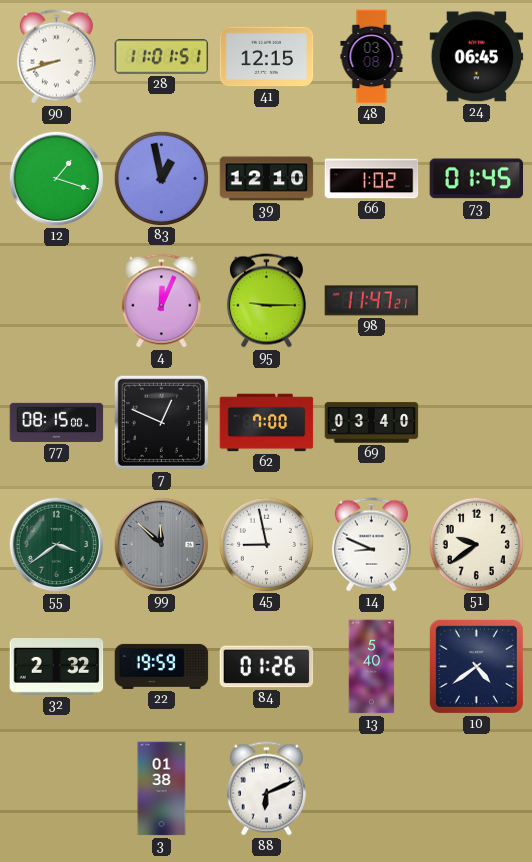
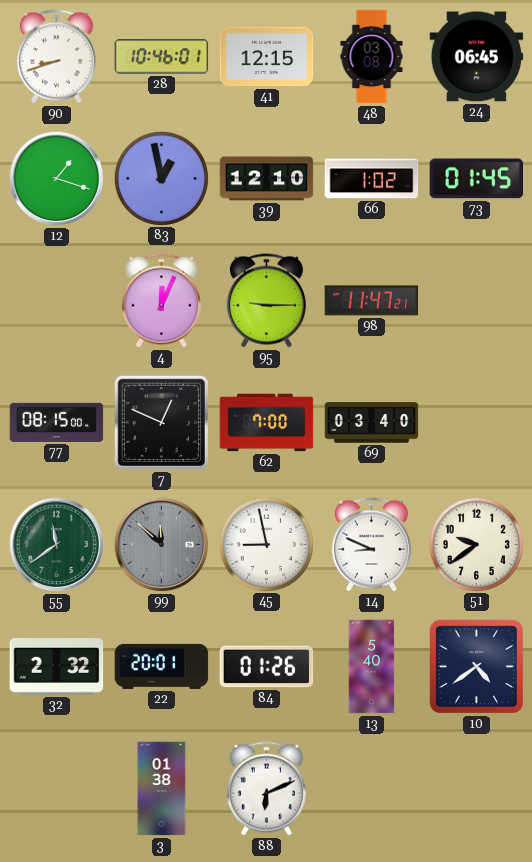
28: 11:01 -> 10:46
55: 3:39 -> 11:39
22: 19:59 -> 20:01
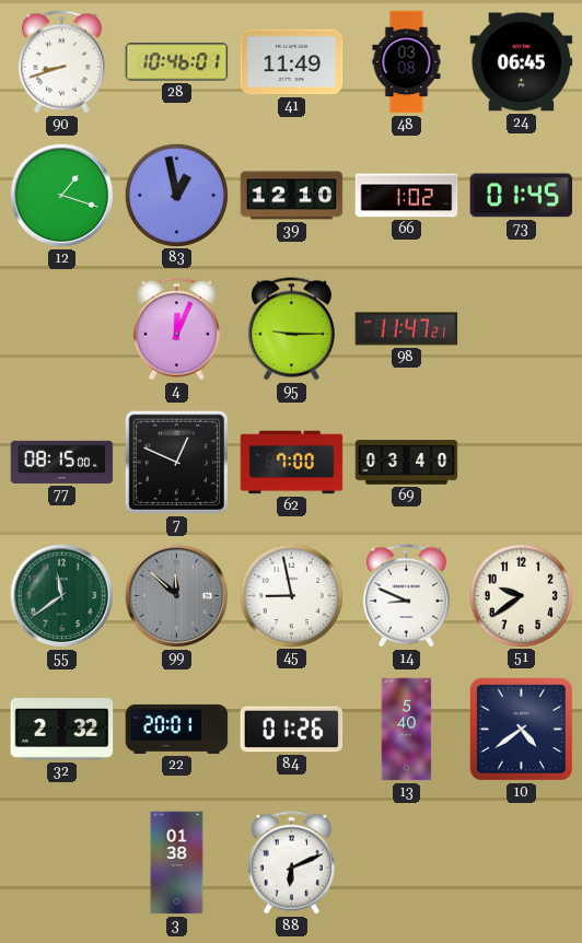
41: 12:15 -> 11:49
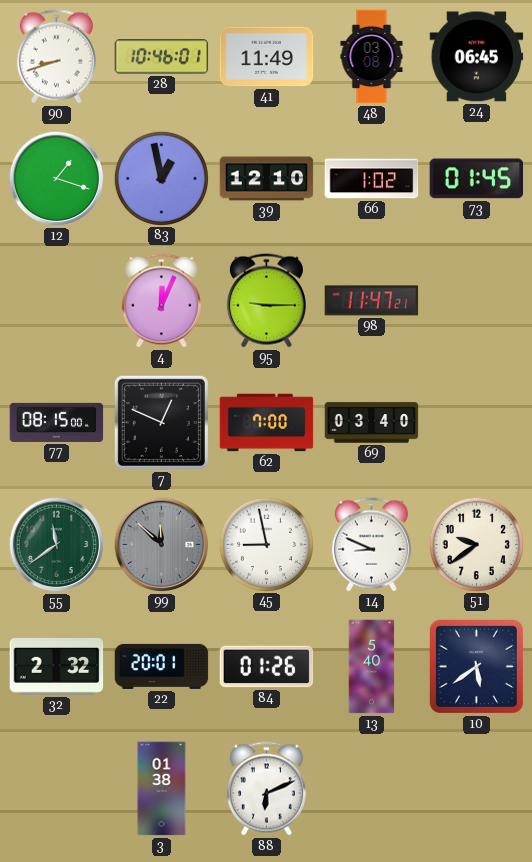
10: 4:39 -> 5:39
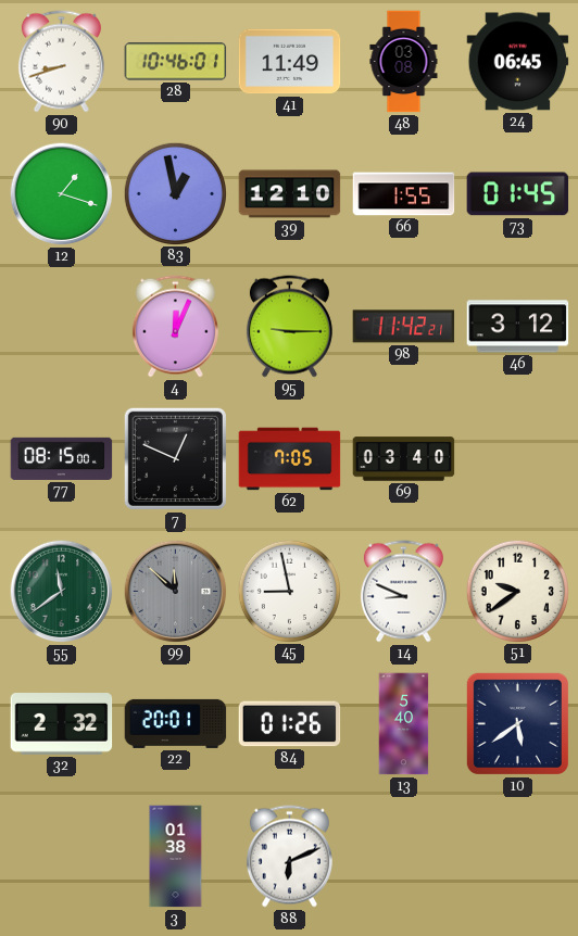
66: 1:02 -> 1:55
98: 11:47 -> 11:42
46: none -> 3:12
62: 7:00 -> 7:05
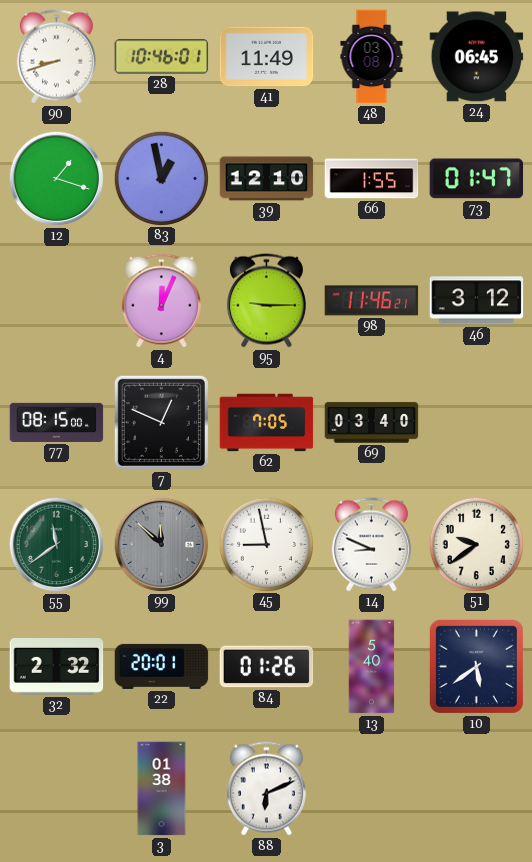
73: 01:45 -> 01:47
98: 11:42 -> 11:46
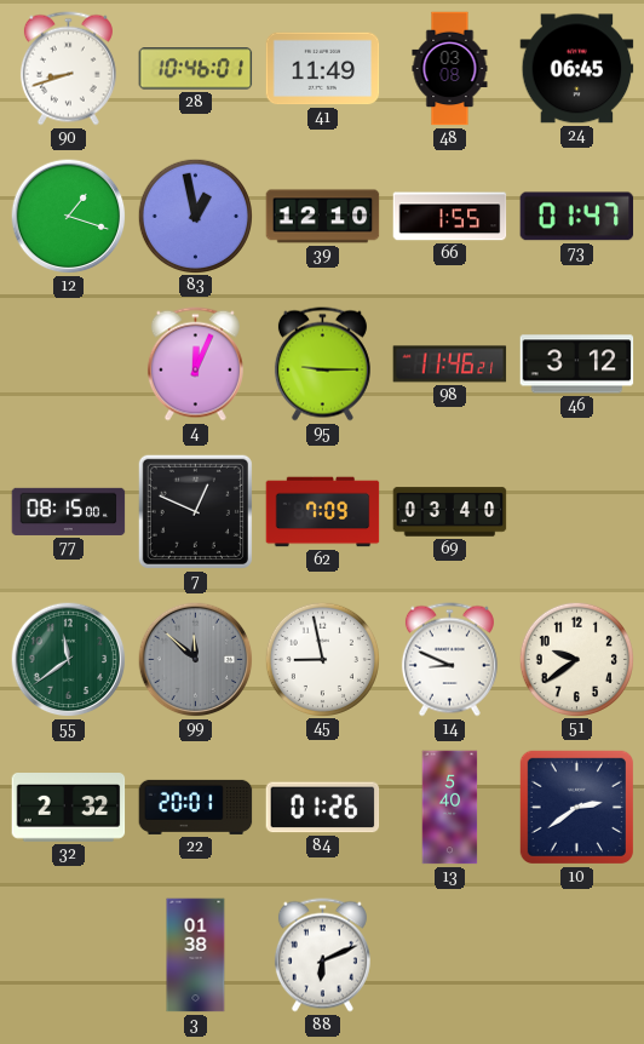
62: 7:05 -> 7:09
10: 5:39 -> 2:39
